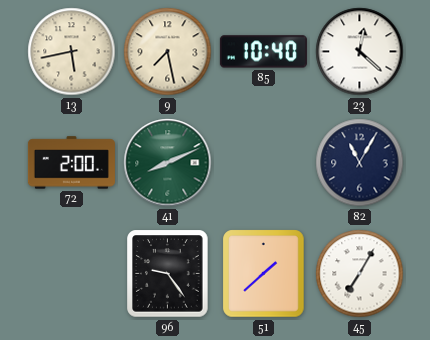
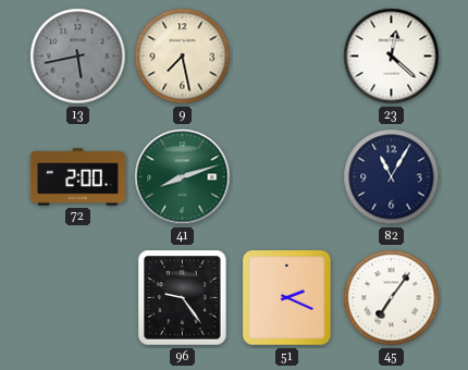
13 dial: cream -> grey
85: 10:40 -> none
41: 8:11 -> 8:12
51: 1:38 -> 2:19
45: 7:05 -> 7:06
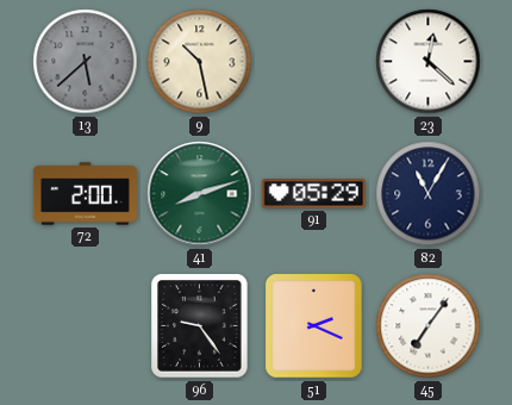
13: 5:43 -> 5:38
9: 7:28 -> 10:28
91: none -> 05:29
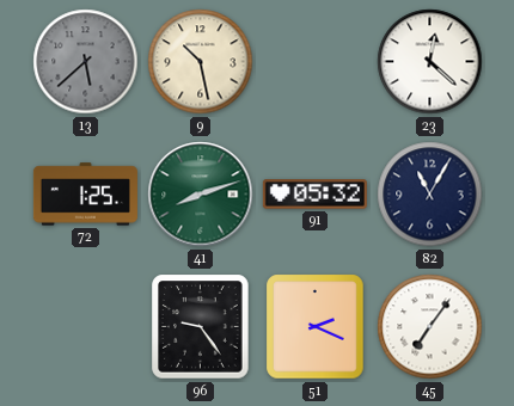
72: 2:00 -> 1:25
91: 05:29 -> 05:32
